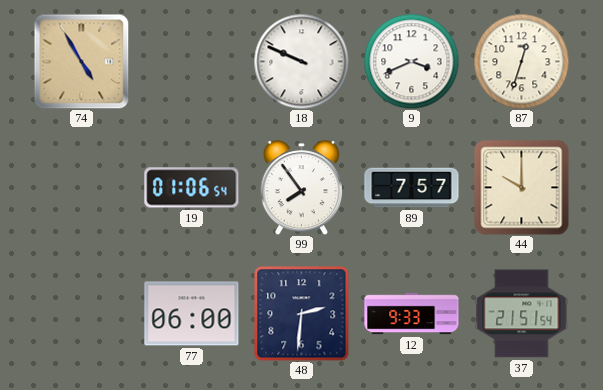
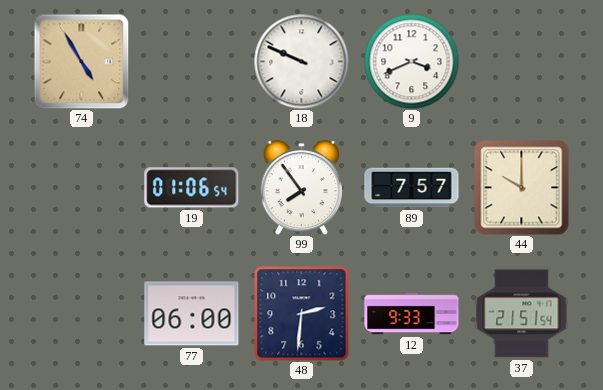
87: 12:33 -> none
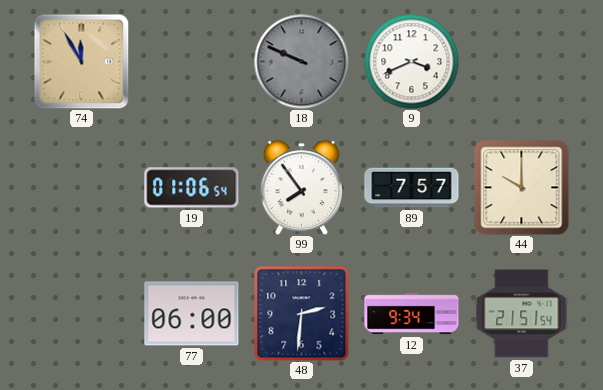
74: 4:55 -> 11:55
18 dial: white -> grey
12: 9:33 -> 9:34
